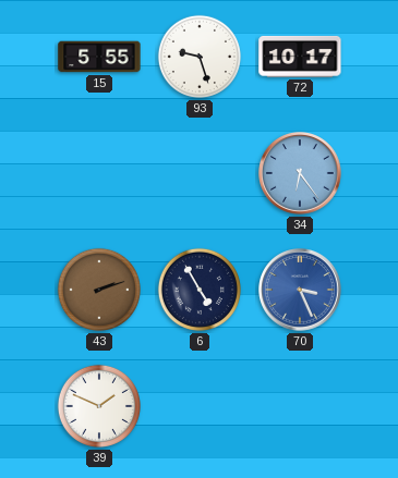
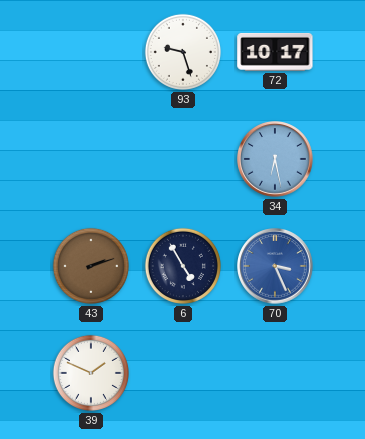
15: 5:55 -> none
34: 6:24 -> 6:28
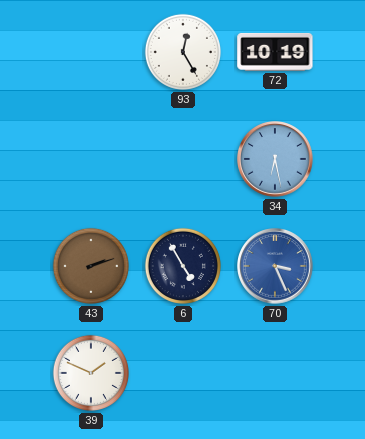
93: 9:27 -> 12:25
72: 10:17 -> 10:19
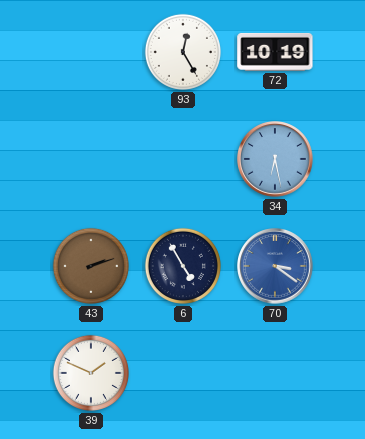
70: 3:26 -> 3:21
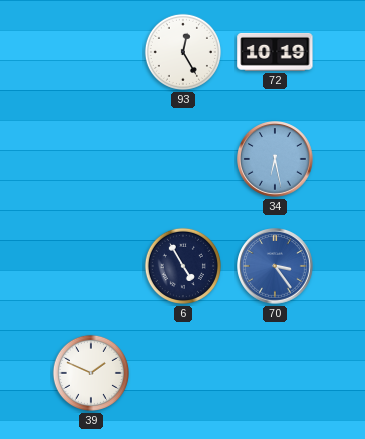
43: 2:12 -> none
70: 3:21 -> 3:24
